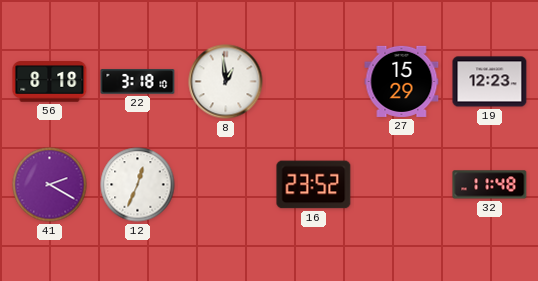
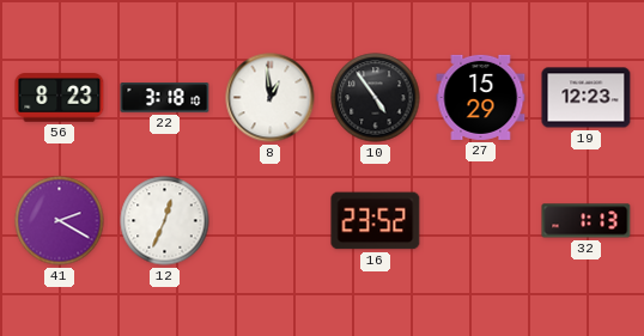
56: 8:18 -> 8:23
10: none -> 4:54
32: 11:48 -> 1:13
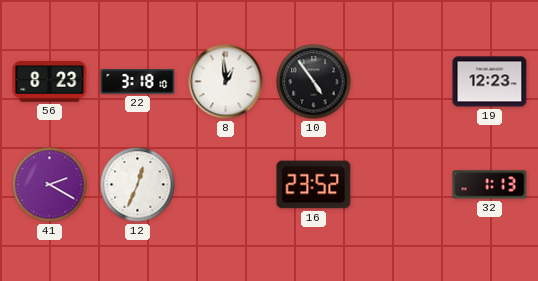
27: 15:29 -> none
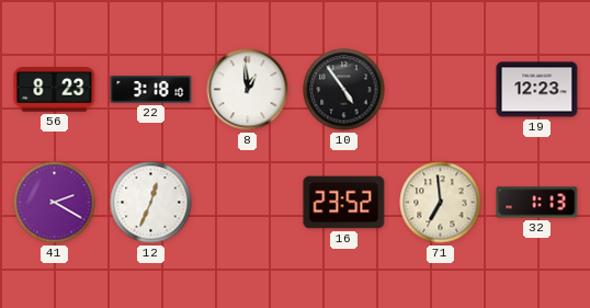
71: none -> 6:59
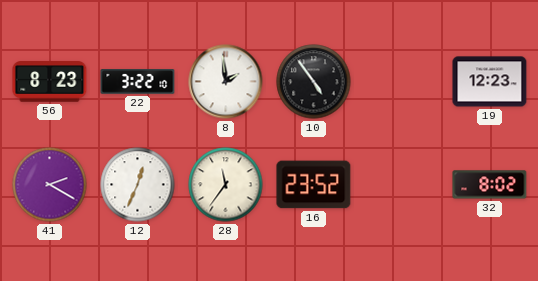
22: 3:18 -> 3:22
8: 12:59 -> 1:59
28: none -> 11:36
71: 6:59 -> none
32: 1:13 -> 8:02
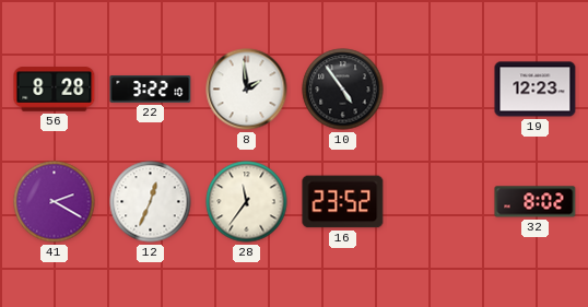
56: 8:23 -> 8:28
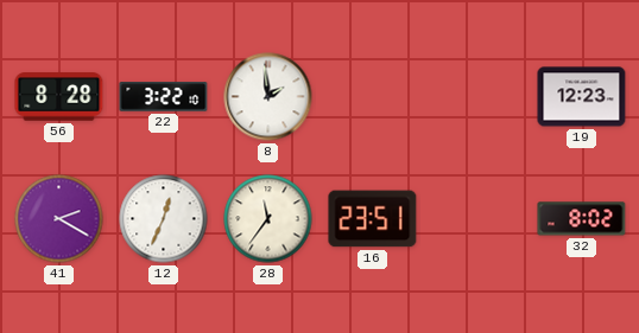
10: 4:54 -> none
16: 23:52 -> 23:51
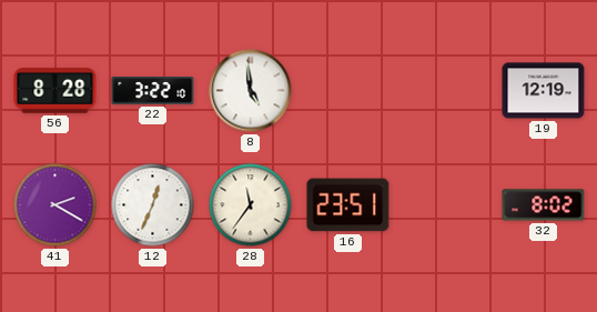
8: 1:59 -> 4:59
19: 12:23 -> 12:19
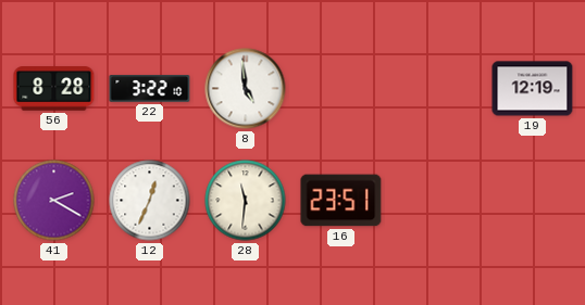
28: 11:36 -> 11:31
32: 8:02 -> none
